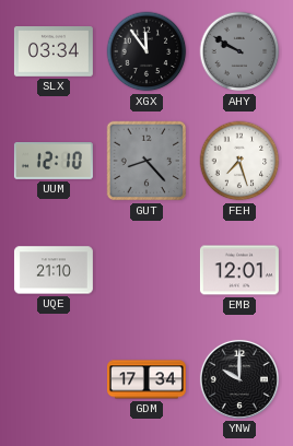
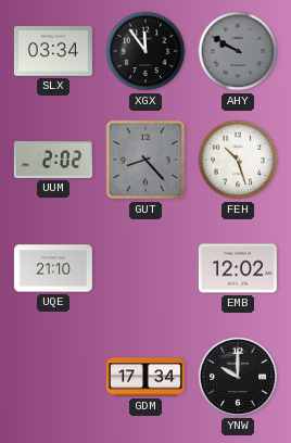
UUM: 12:10 -> 2:02
FEH: 7:27 -> 10:27
EMB: 12:01 -> 12:02
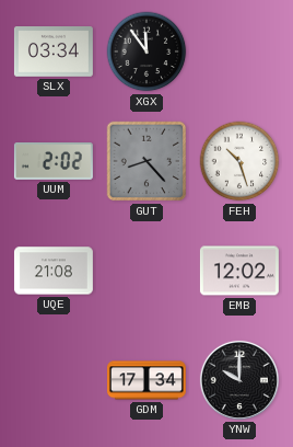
AHY: 9:50 -> none
UQE: 21:10 -> 21:08
